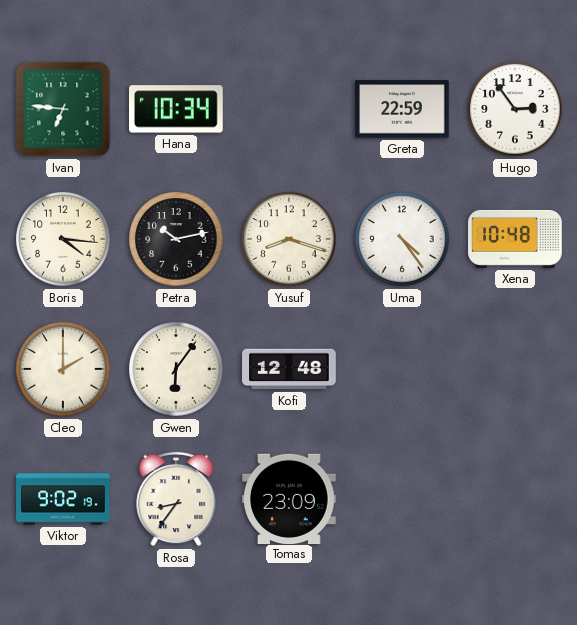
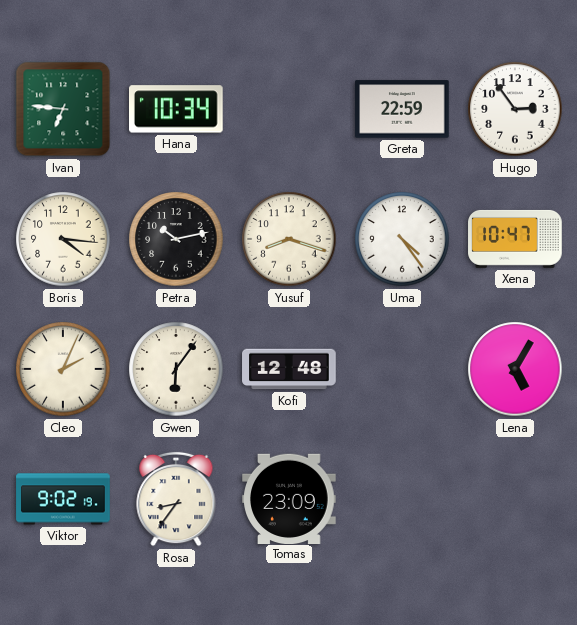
Xena: 10:48 -> 10:47
Cleo: 2:00 -> 2:04
Lena: none -> 5:05
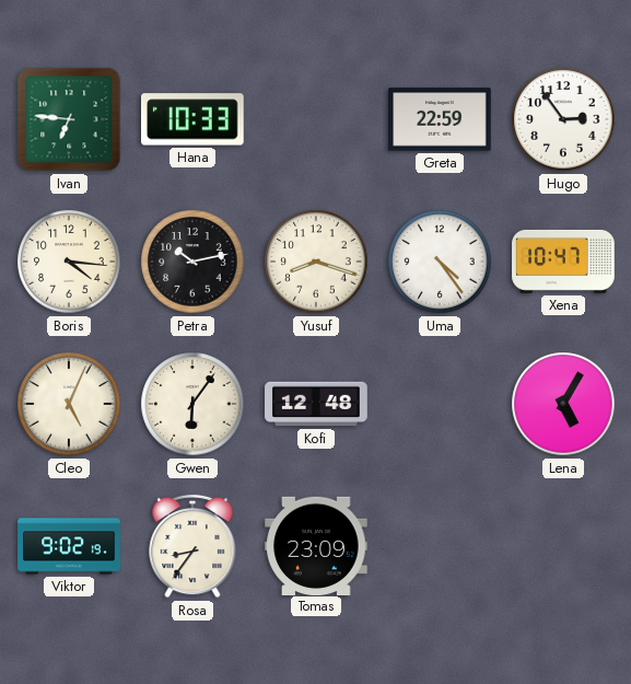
Hana: 10:34 -> 10:33
Cleo: 2:04 -> 5:04
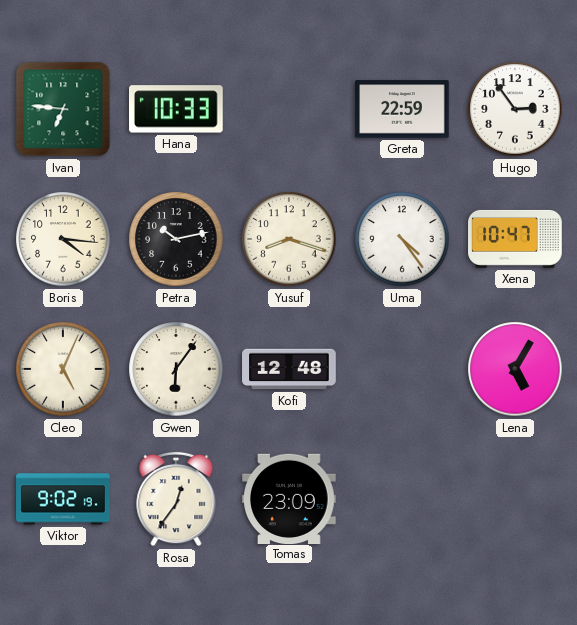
Rosa: 8:36 -> 12:36
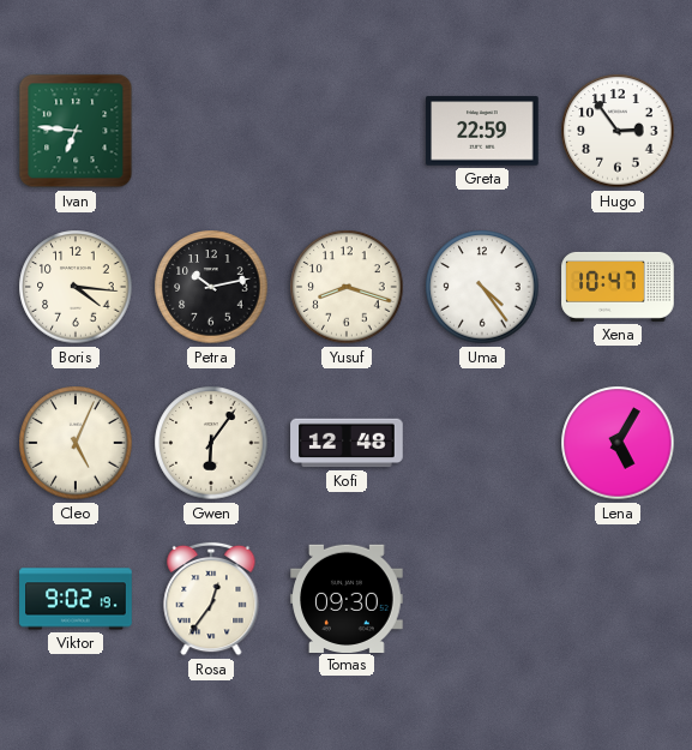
Hana: 10:33 -> none
Tomas: 23:09 -> 09:30
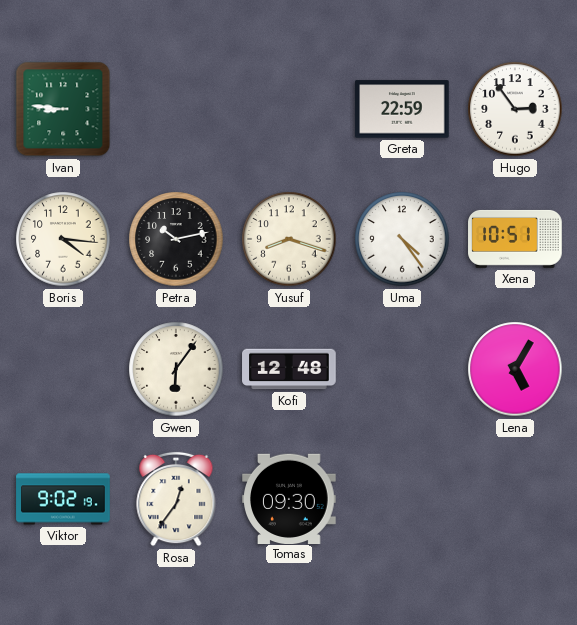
Ivan: 6:46 -> 8:46
Xena: 10:47 -> 10:51
Cleo: 5:04 -> none
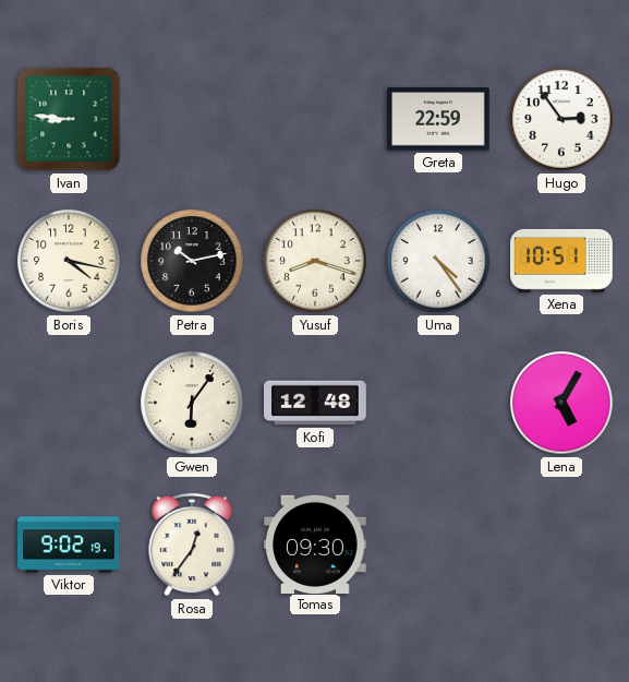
Boris: 4:16 -> 4:17
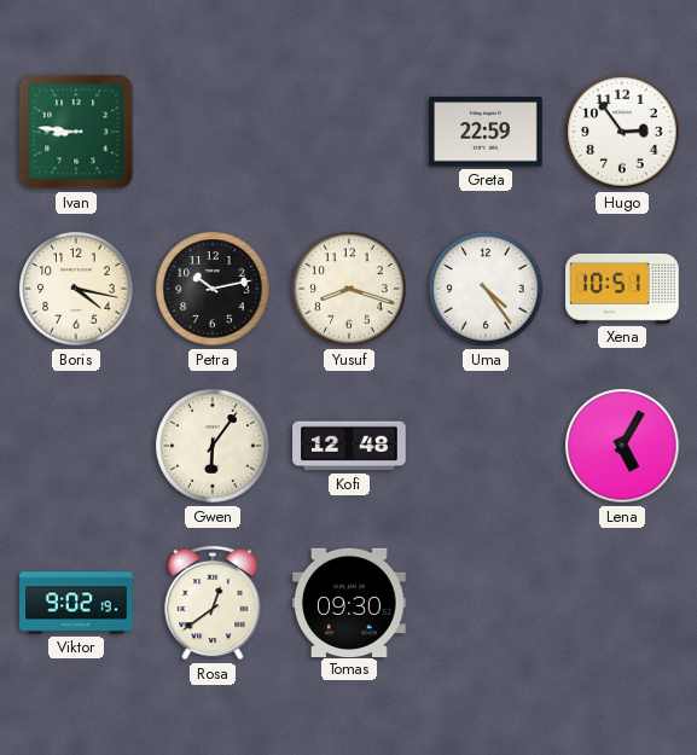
Rosa: 12:36 -> 12:39
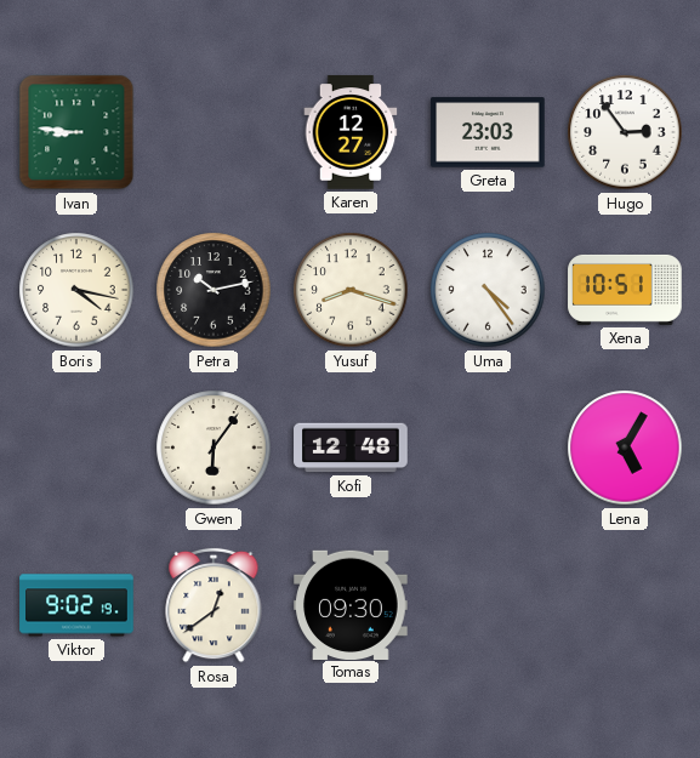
Karen: none -> 12:27
Greta: 22:59 -> 23:03
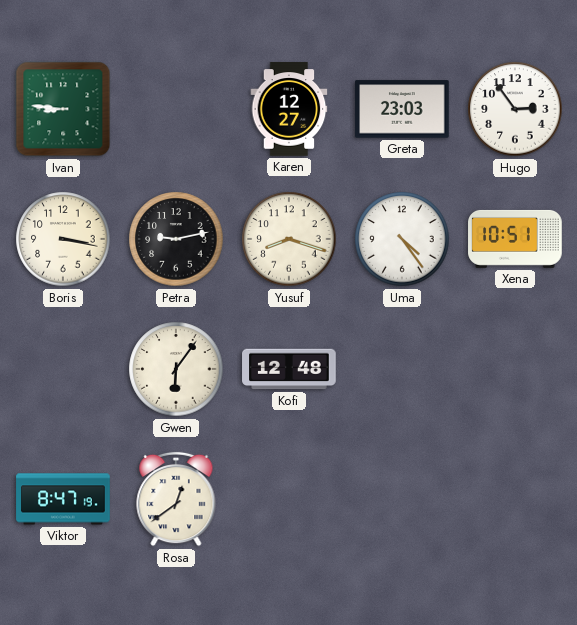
Boris: 4:17 -> 3:17
Petra: 10:13 -> 9:13
Lena: 5:05 -> none
Viktor: 9:02 -> 8:47
Tomas: 09:30 -> none
